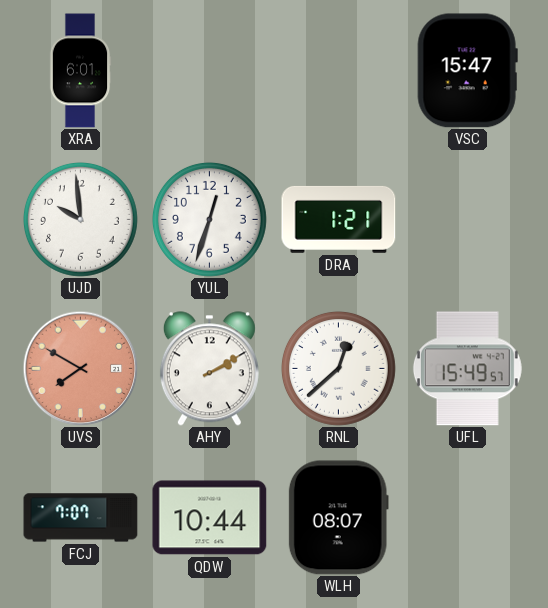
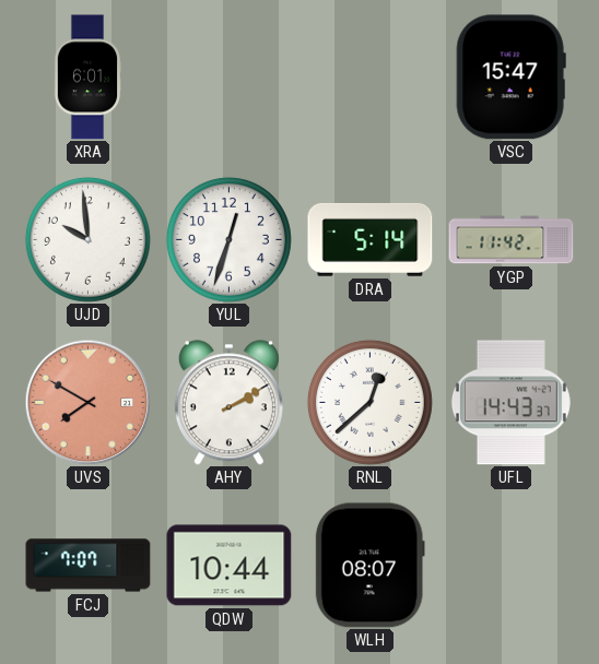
DRA: 1:21 -> 5:14
YGP: none -> 11:42
UFL: 15:49 -> 14:43
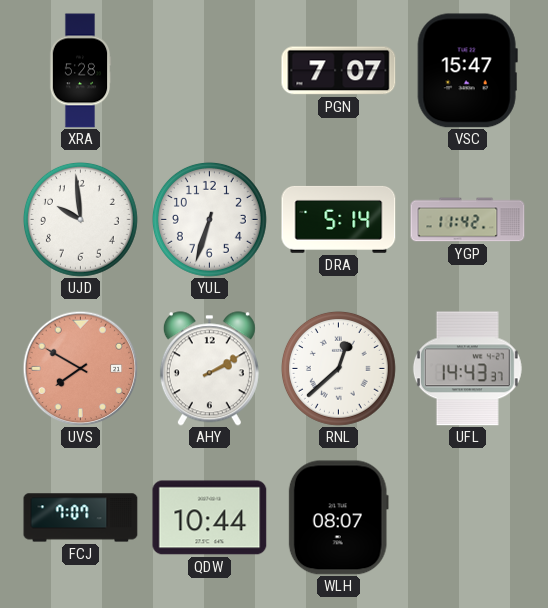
XRA: 6:01 -> 5:28
PGN: none -> 7:07
YUL: 12:33 -> 6:33
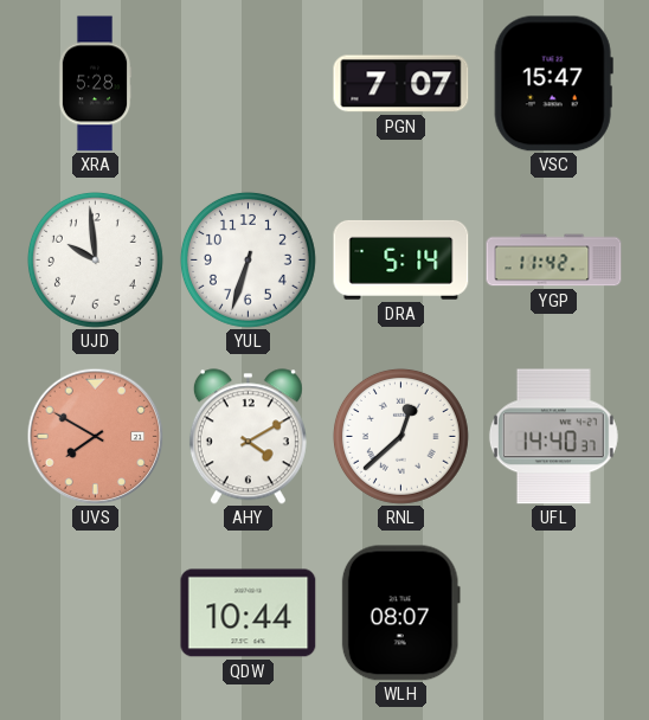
AHY: 2:10 -> 4:10
UFL: 14:43 -> 14:40
FCJ: 7:07 -> none
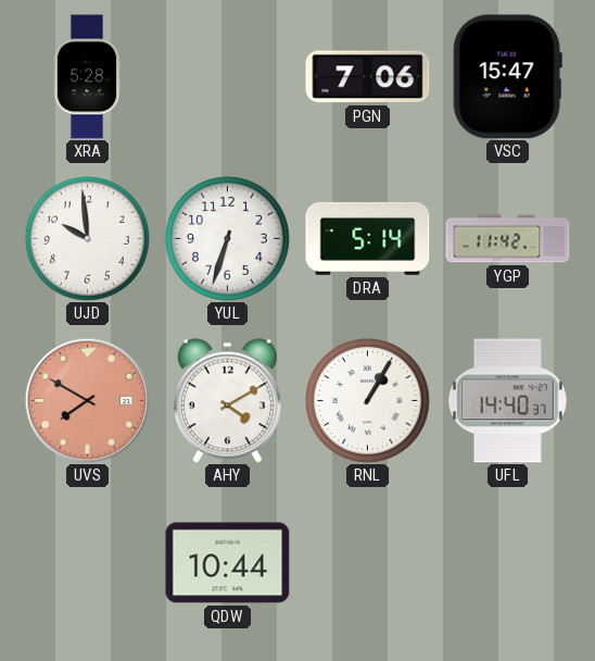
PGN: 7:07 -> 7:06
RNL: 12:38 -> 1:05
WLH: 08:07 -> none
